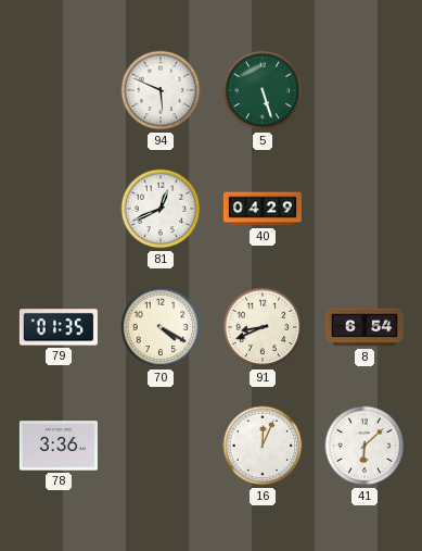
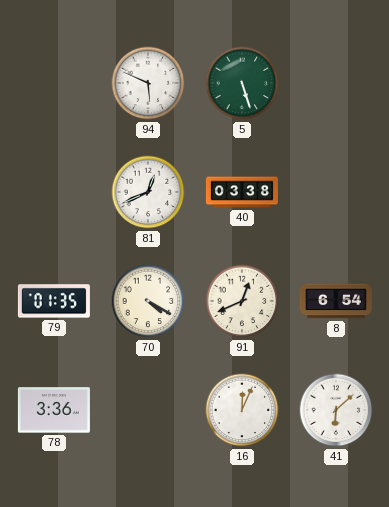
40: 04:29 -> 03:38
91: 8:41 -> 12:41
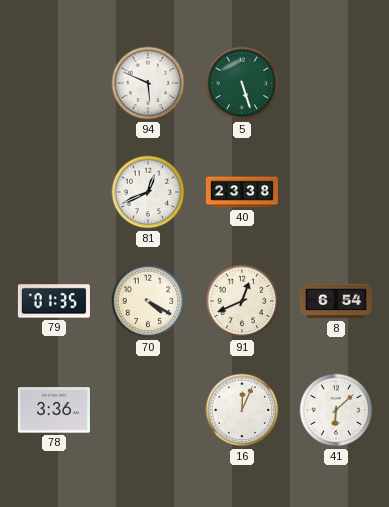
40: 03:38 -> 23:38
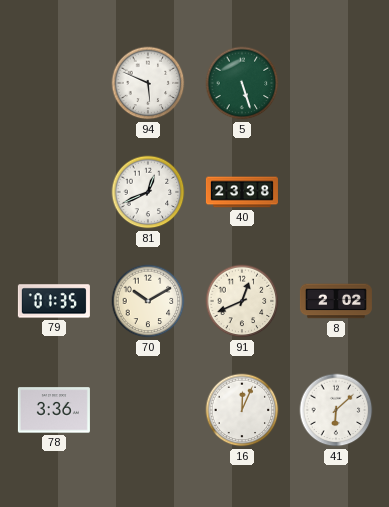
70: 4:20 -> 10:10
8: 6:54 -> 2:02
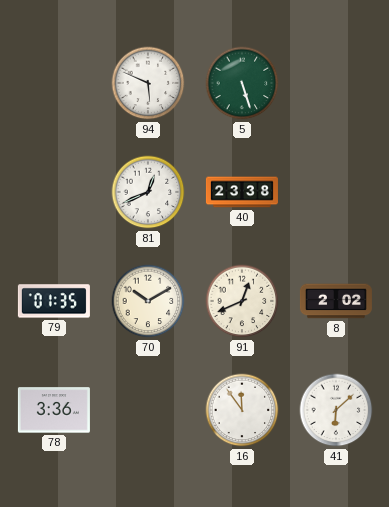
16: 12:04 -> 11:54
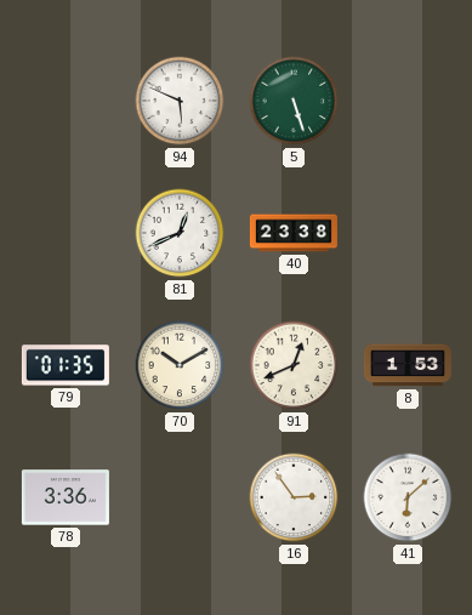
8: 2:02 -> 1:53
16: 11:54 -> 2:54
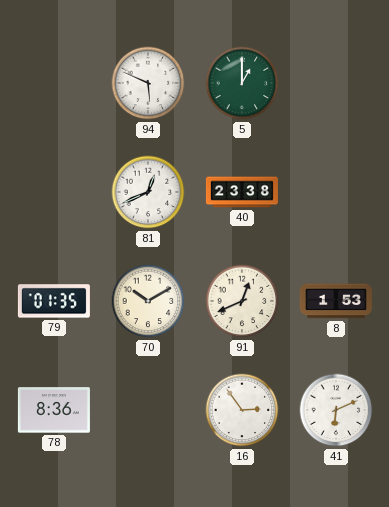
5: 5:27 -> 1:00
78: 3:36 -> 8:36
41: 6:08 -> 6:11
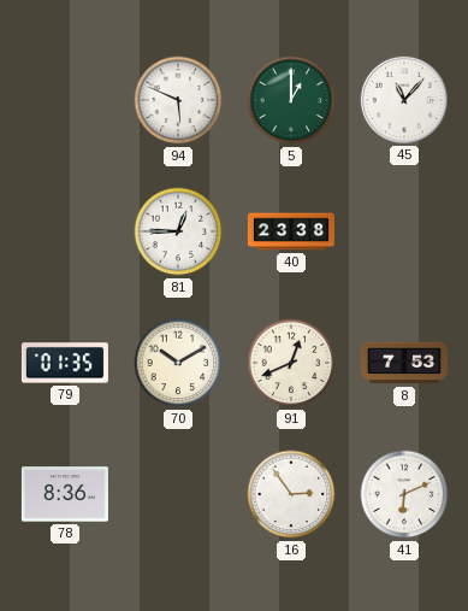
45: none -> 11:07
81: 12:41 -> 12:45
8: 1:53 -> 7:53
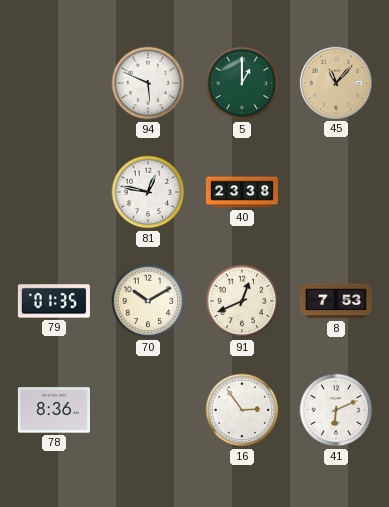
45 dial: white -> champagne
81: 12:45 -> 12:47
